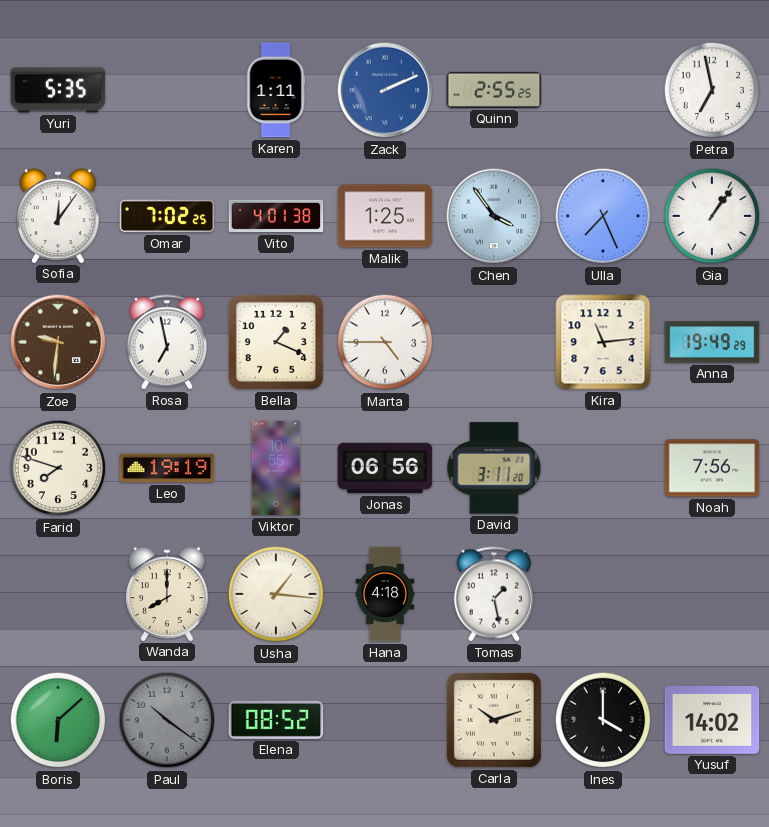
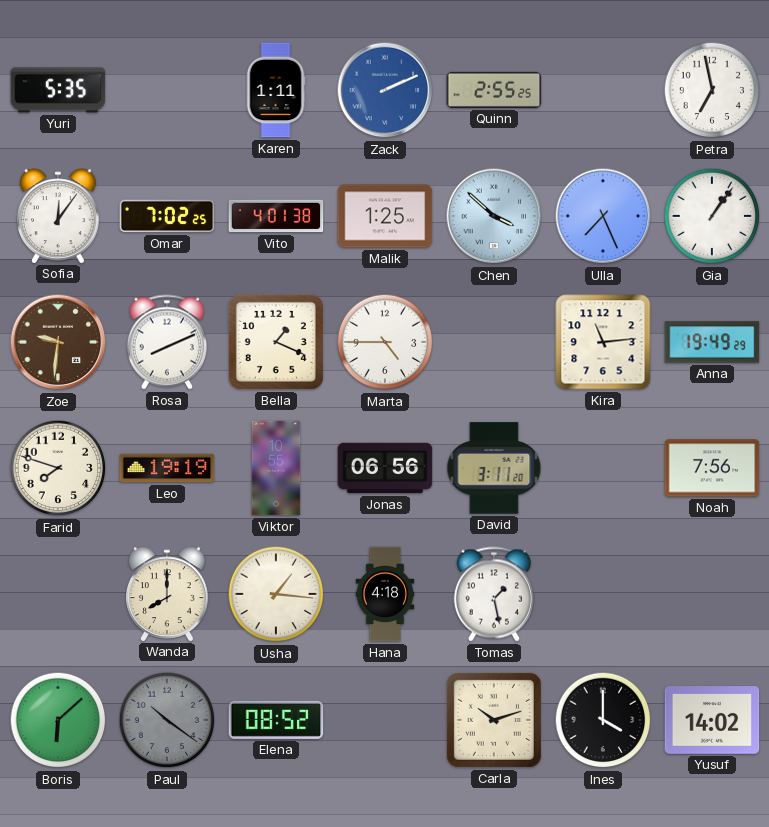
Chen: 3:54 -> 3:52
Rosa: 6:58 -> 8:11
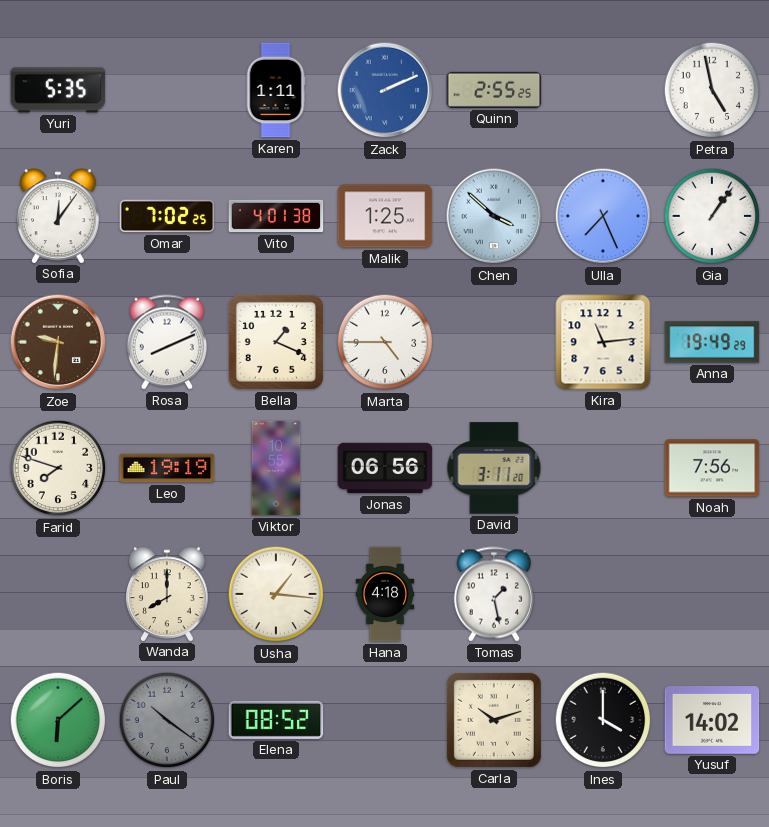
Petra: 6:58 -> 4:58
